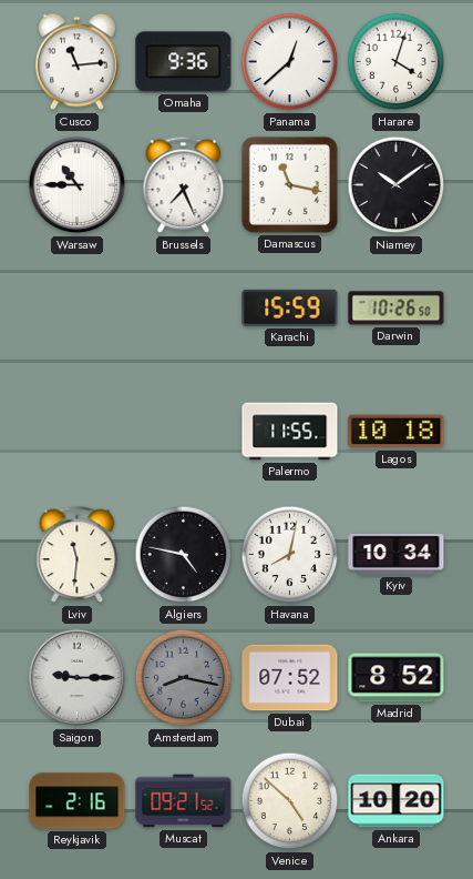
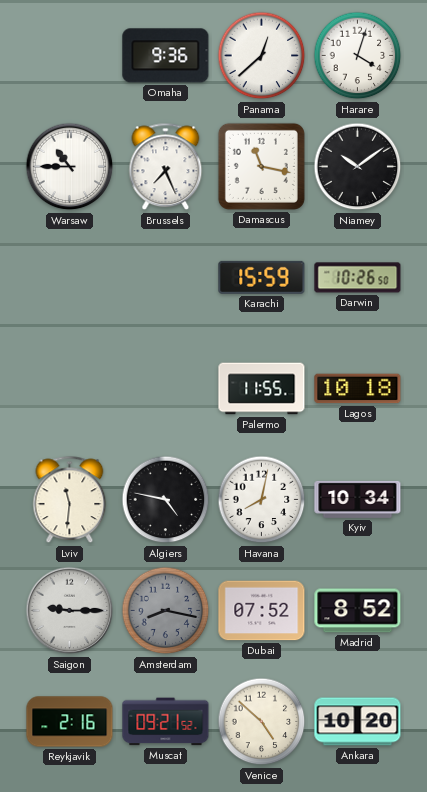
Cusco: 11:14 -> none
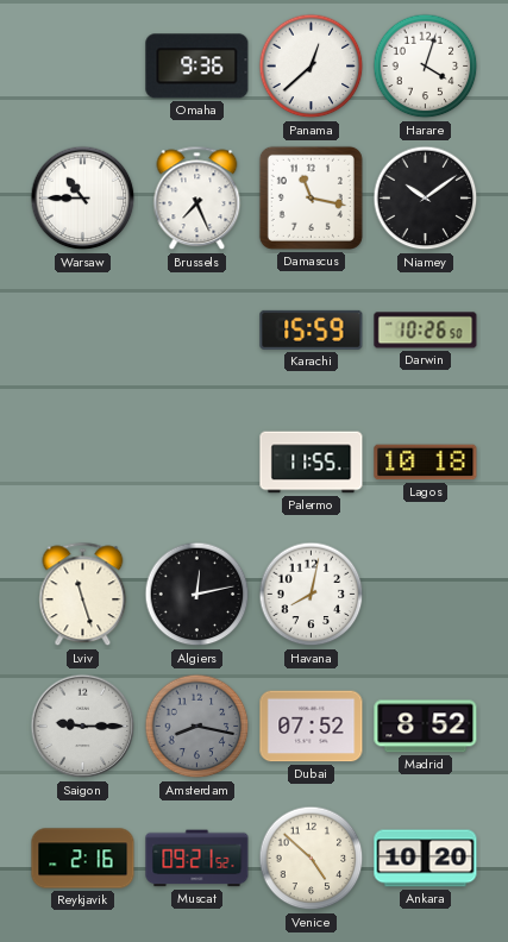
Lviv: 11:31 -> 11:27
Algiers: 4:47 -> 12:13
Kyiv: 10:34 -> none
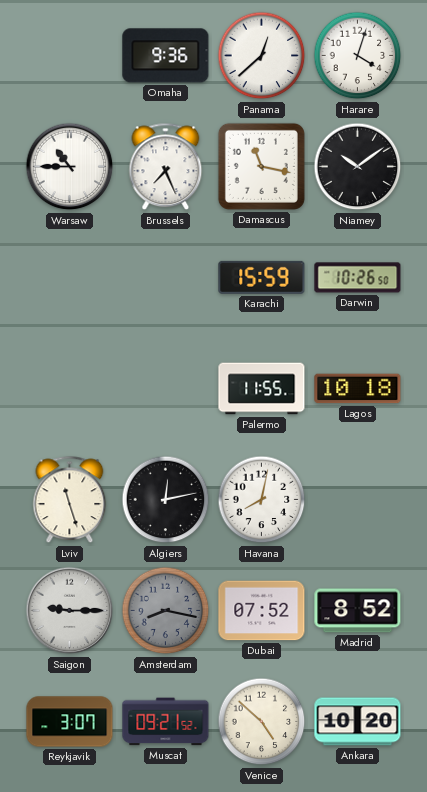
Reykjavik: 2:16 -> 3:07
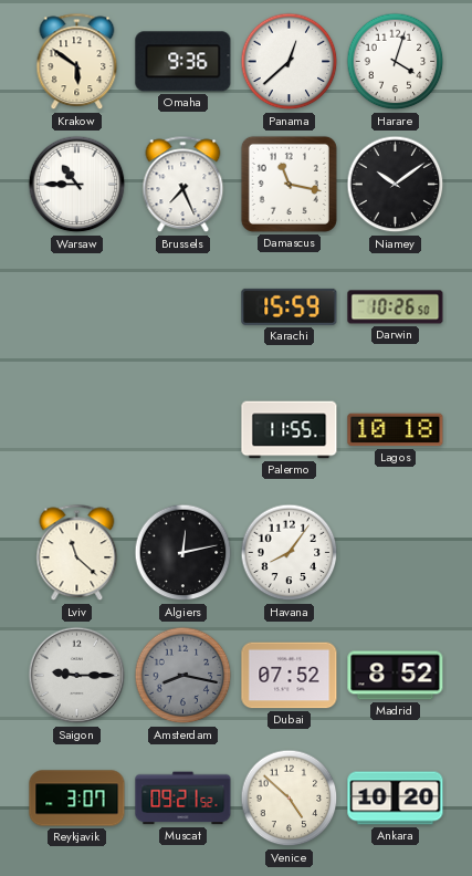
Krakow: none -> 5:51
Lviv: 11:27 -> 11:22
Havana: 8:02 -> 8:06
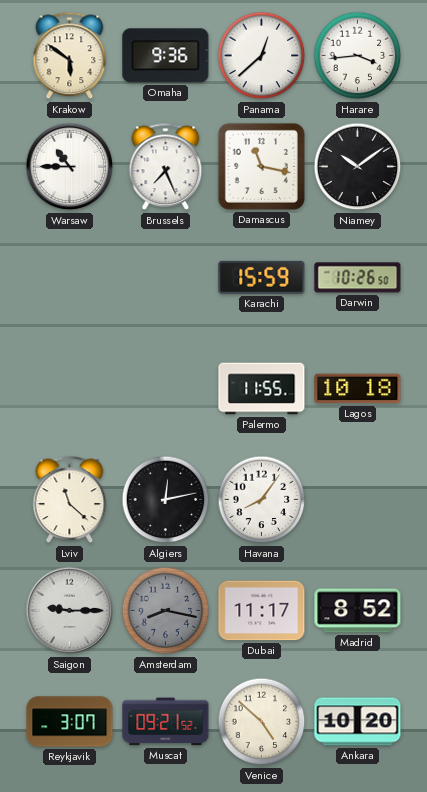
Harare: 4:03 -> 3:44
Dubai: 07:52 -> 11:17
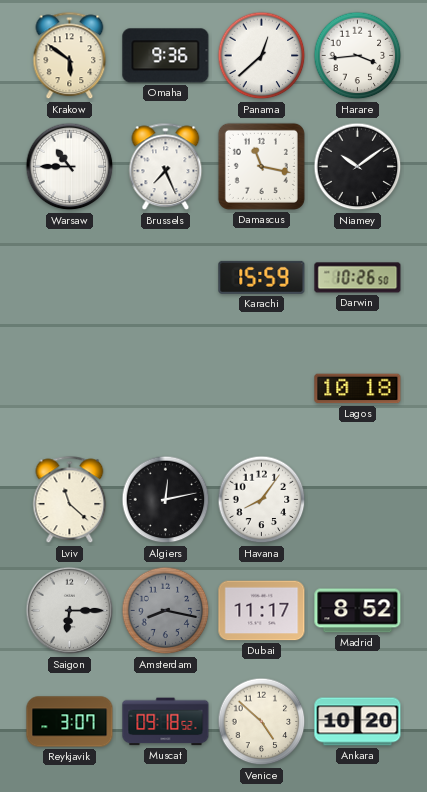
Palermo: 11:55 -> none
Saigon: 9:15 -> 6:15
Muscat: 09:21 -> 09:18
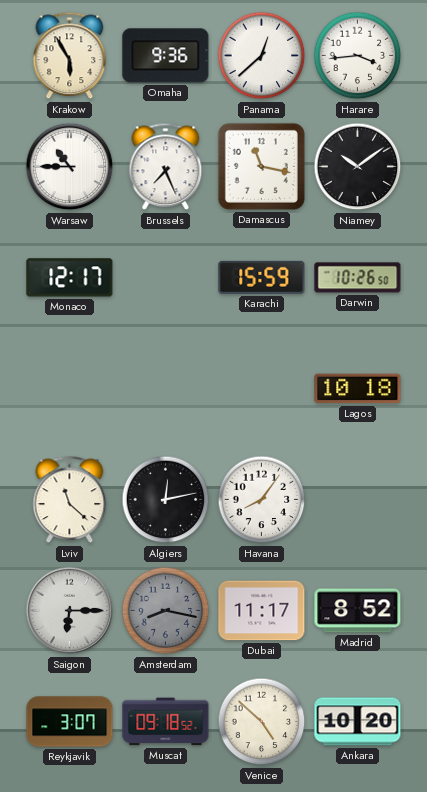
Krakow: 5:51 -> 5:55
Monaco: none -> 12:17
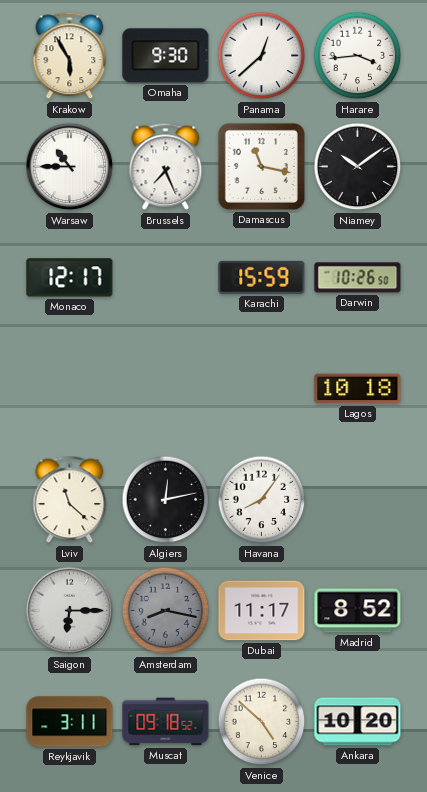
Omaha: 9:36 -> 9:30
Reykjavik: 3:07 -> 3:11
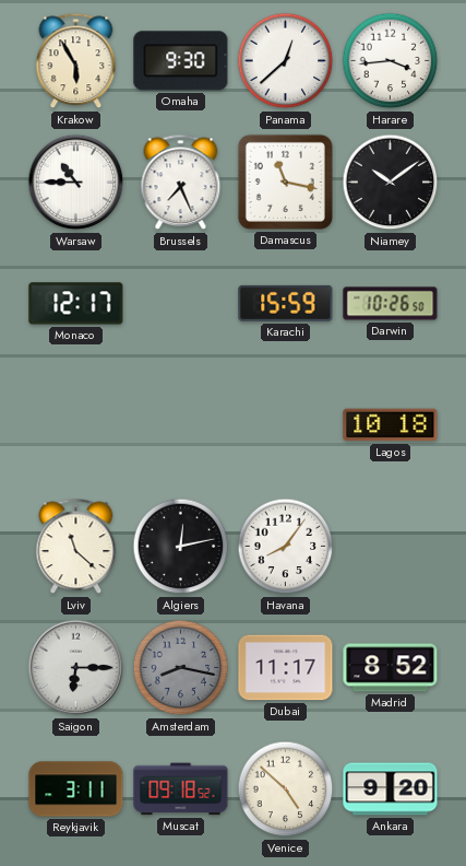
Ankara: 10:20 -> 9:20
